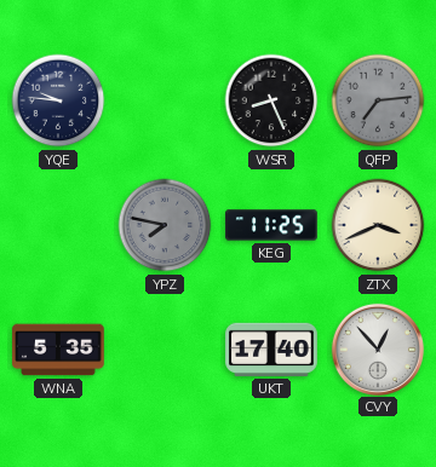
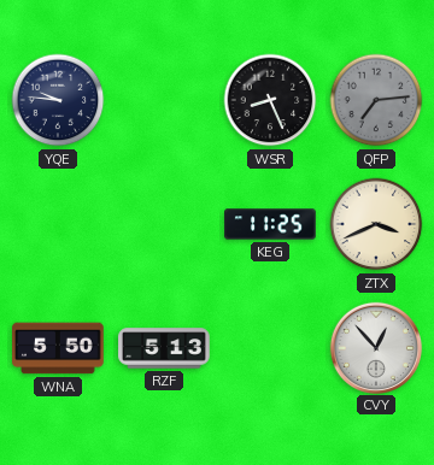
YPZ: 7:47 -> none
WNA: 5:35 -> 5:50
RZF: none -> 5:13
UKT: 17:40 -> none
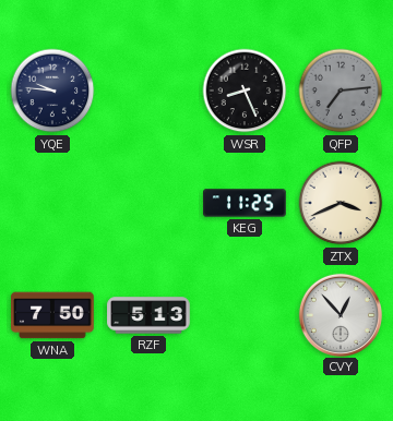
WNA: 5:50 -> 7:50
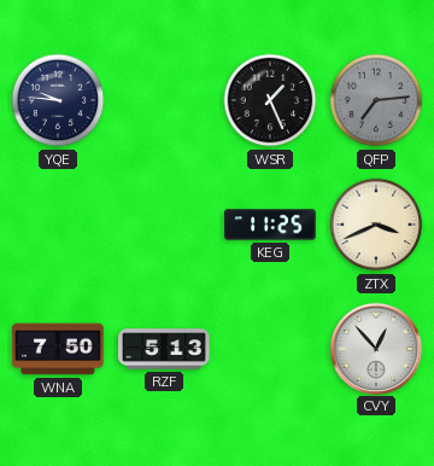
WSR: 8:26 -> 1:26
